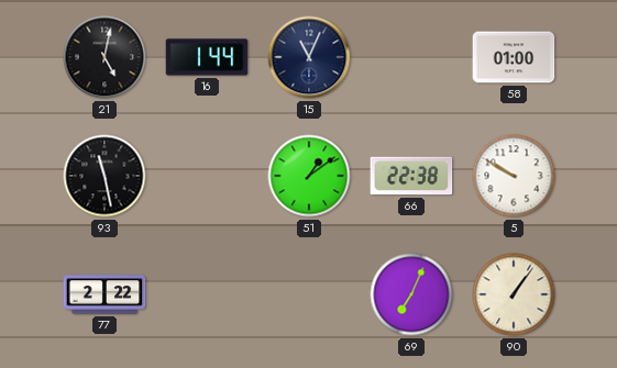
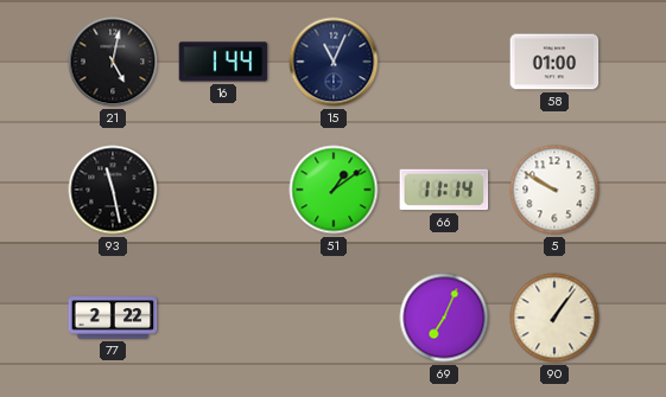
66: 22:38 -> 11:14
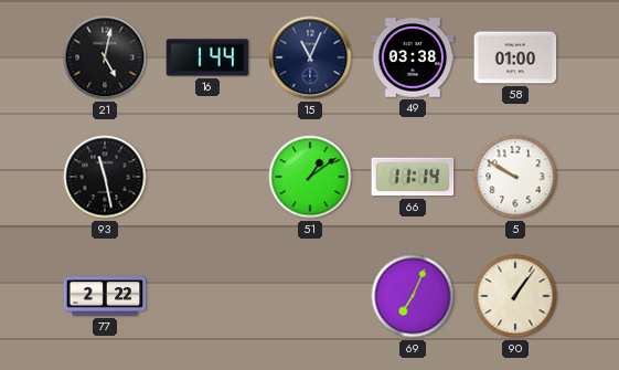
49: none -> 03:38
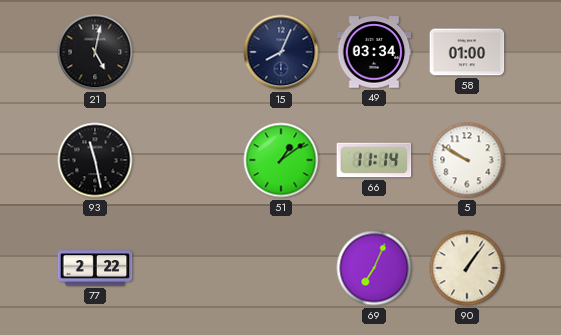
16: 1:44 -> none
15: 11:04 -> 8:04
49: 03:38 -> 03:34
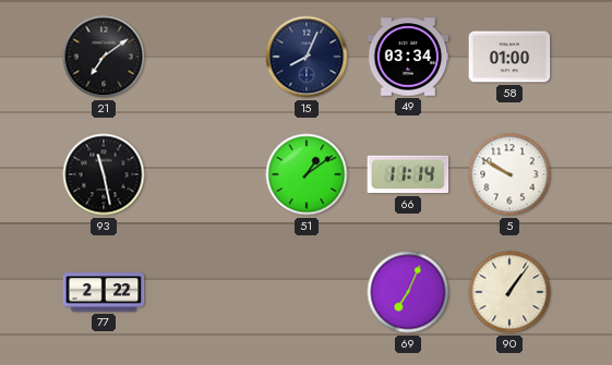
21: 5:02 -> 7:09
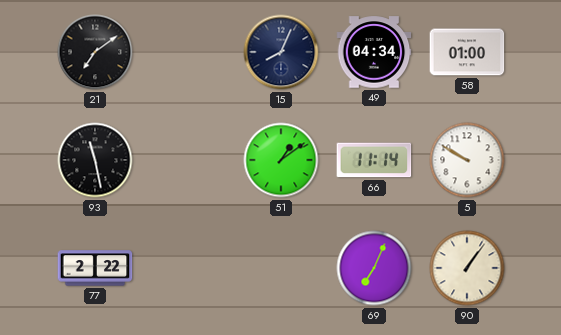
49: 03:34 -> 04:34
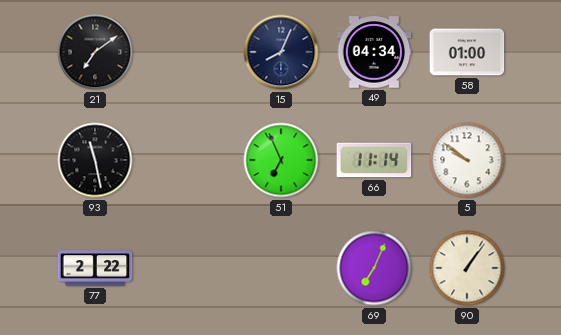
51: 1:09 -> 6:56
5: 9:50 -> 9:51
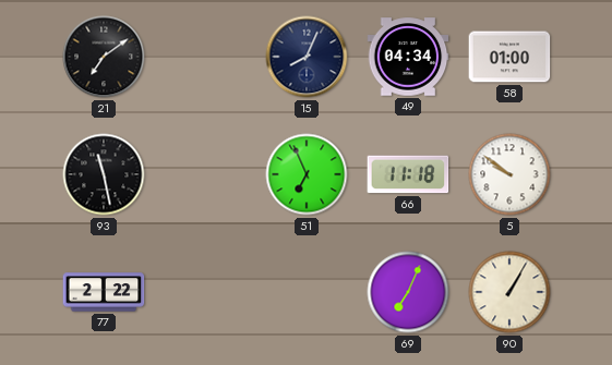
66: 11:14 -> 11:18
90: 1:06 -> 1:05
